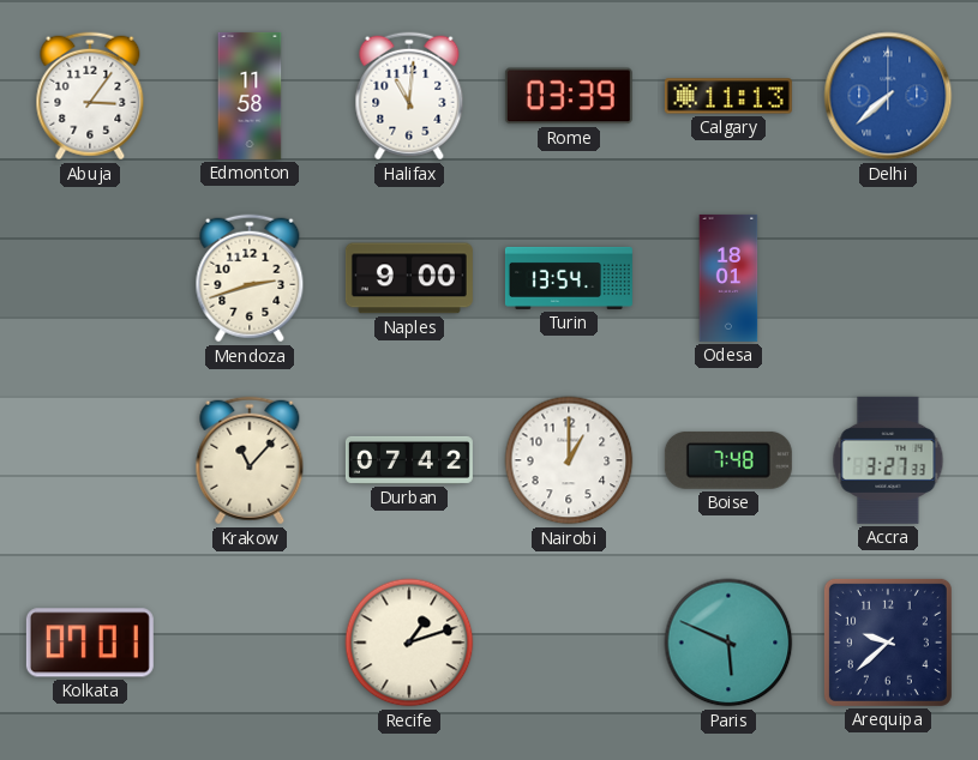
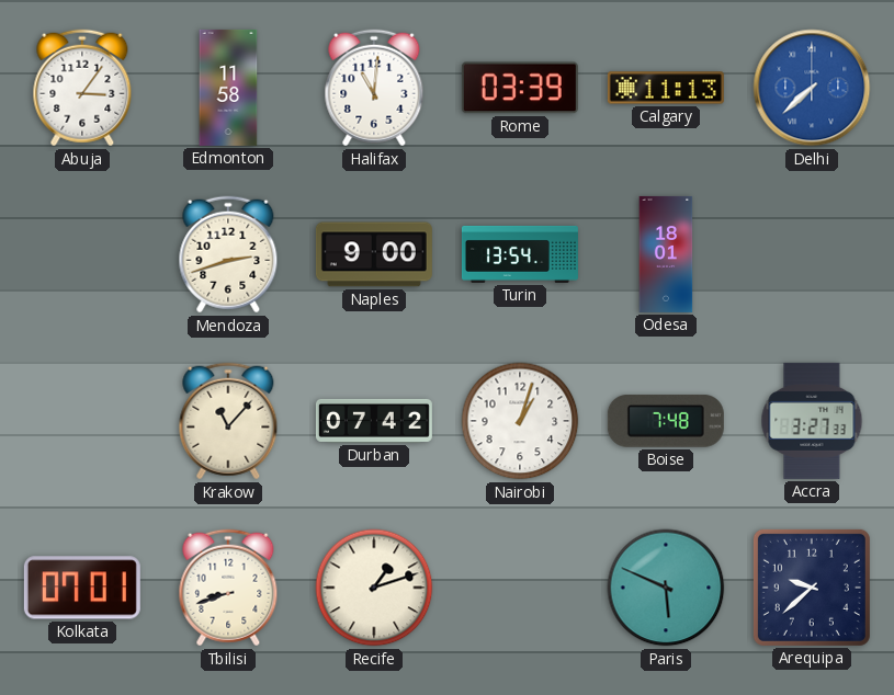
Nairobi: 1:00 -> 1:03
Tbilisi: none -> 8:42
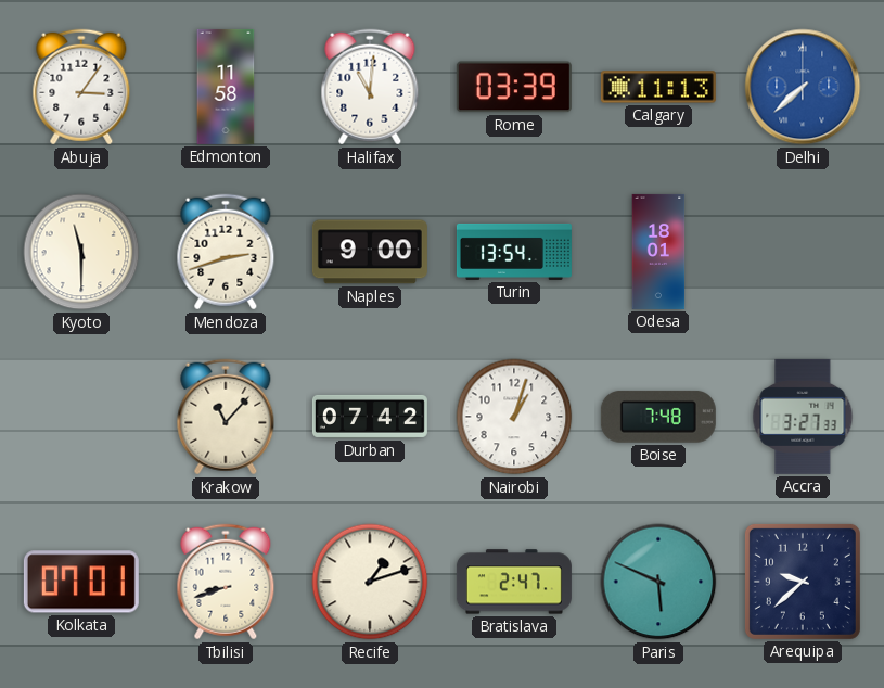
Kyoto: none -> 11:30
Bratislava: none -> 2:47
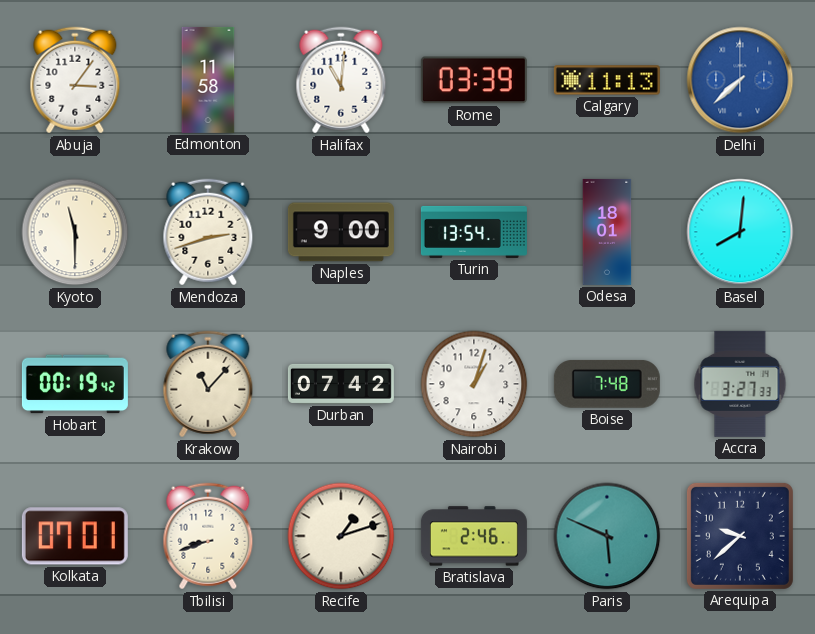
Basel: none -> 8:01
Hobart: none -> 00:19
Bratislava: 2:47 -> 2:46
